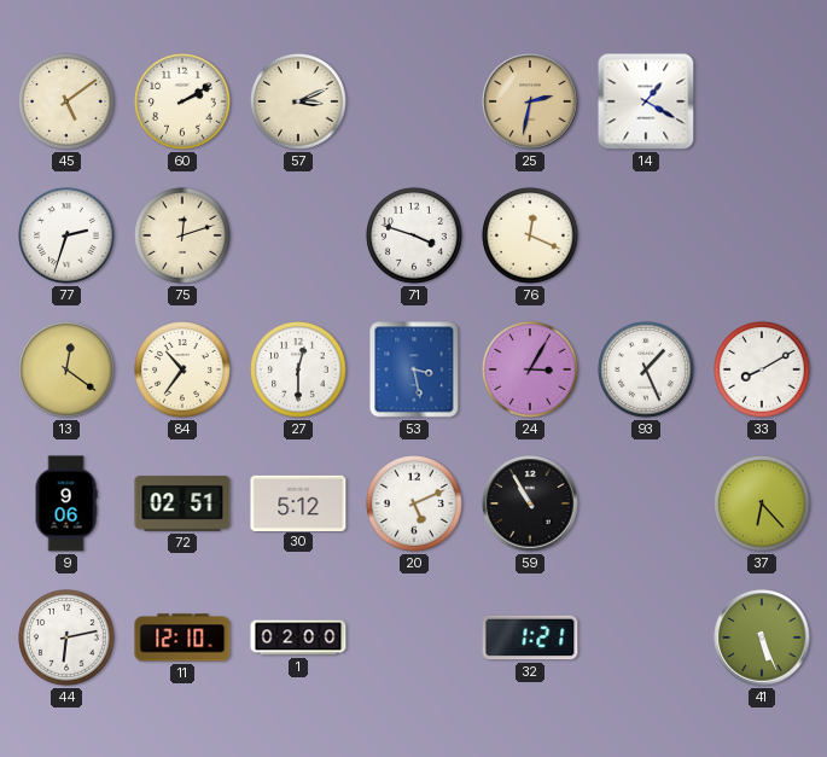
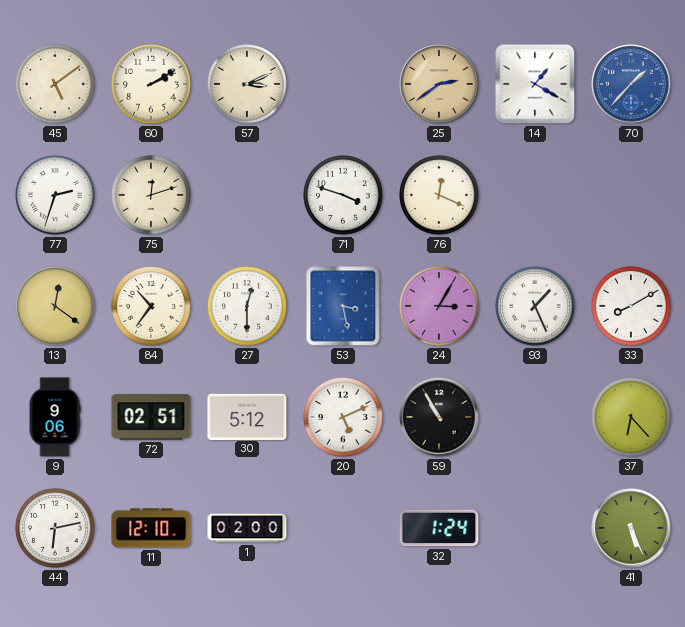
25: 2:32 -> 2:39
70: none -> 1:37
32: 1:21 -> 1:24
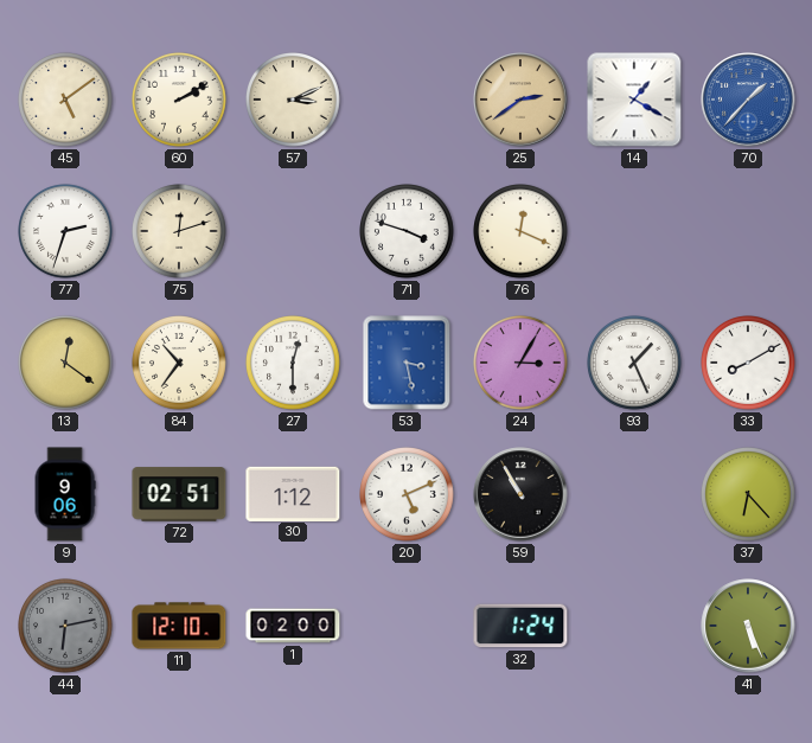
30: 5:12 -> 1:12
44 dial: white -> grey
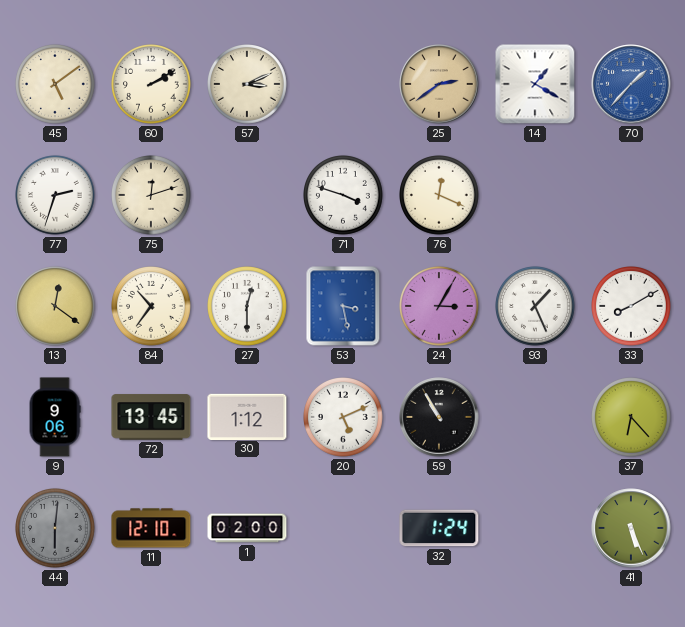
72: 02:51 -> 13:45
44: 6:13 -> 6:01
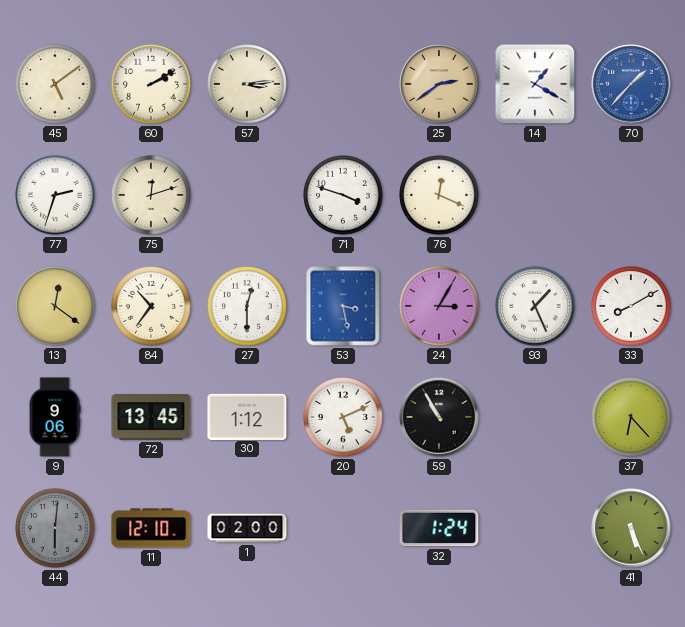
57: 3:11 -> 3:14
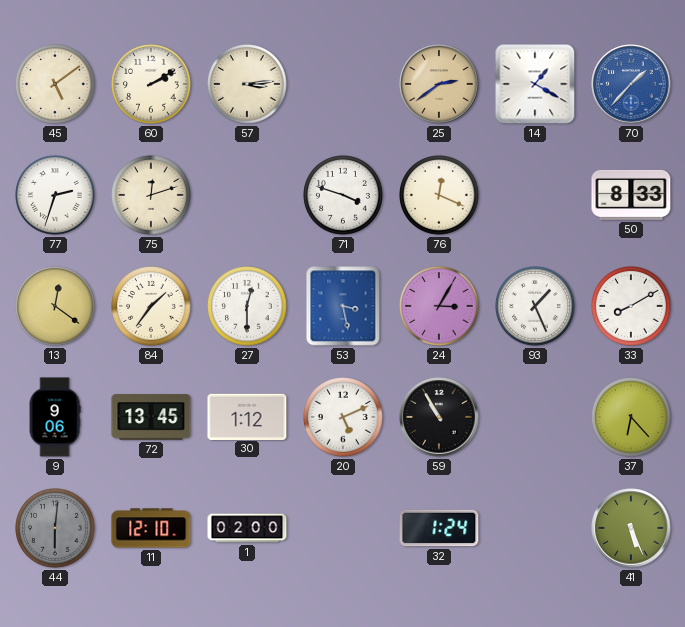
50: none -> 8:33
84: 10:36 -> 1:36
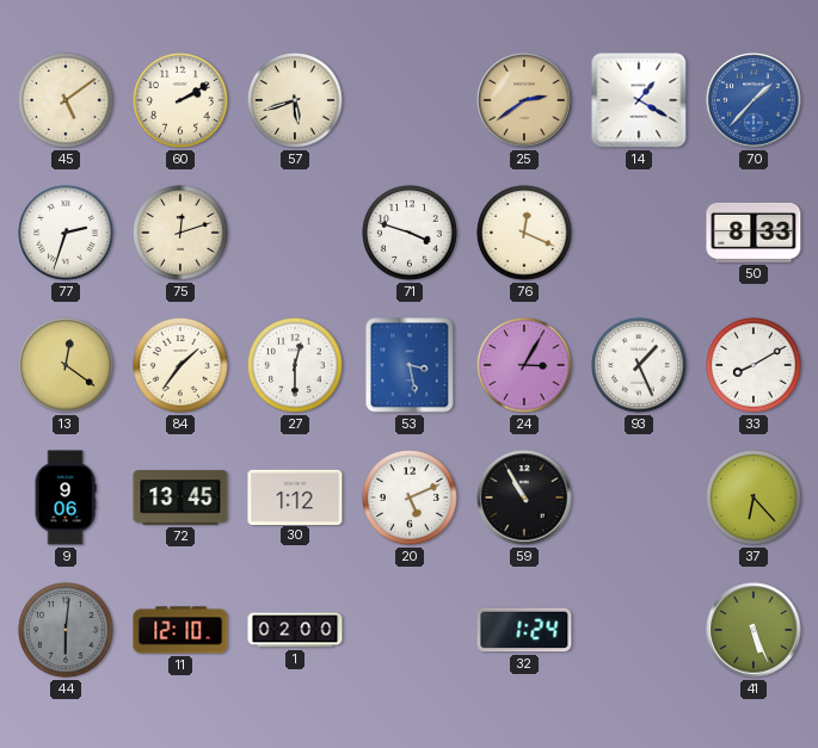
57: 3:14 -> 5:42
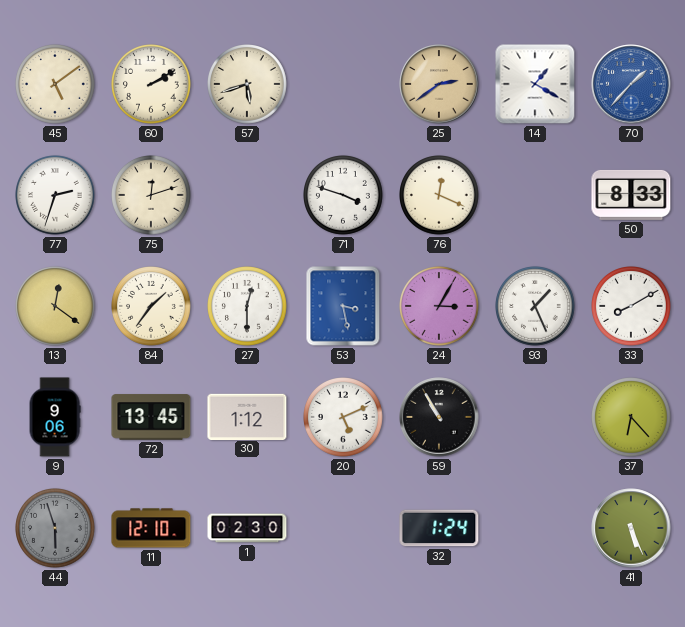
44: 6:01 -> 5:57
1: 02:00 -> 02:30
